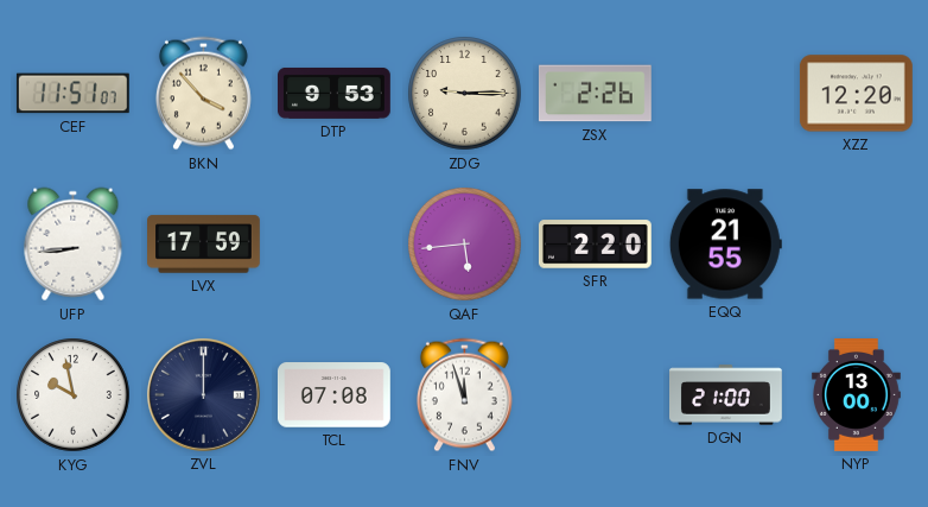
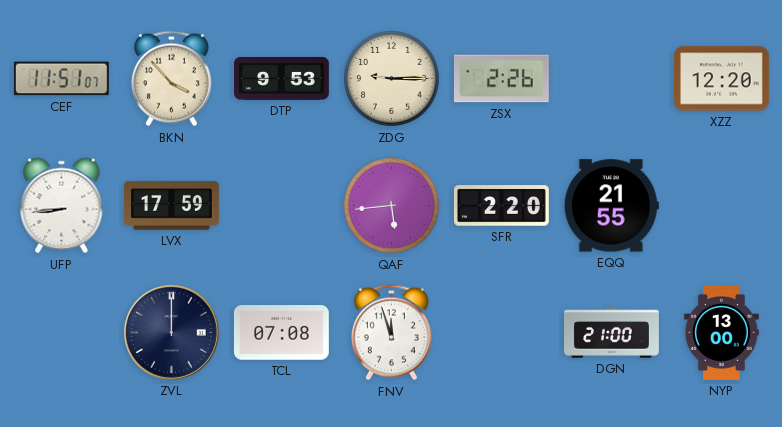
KYG: 9:58 -> none
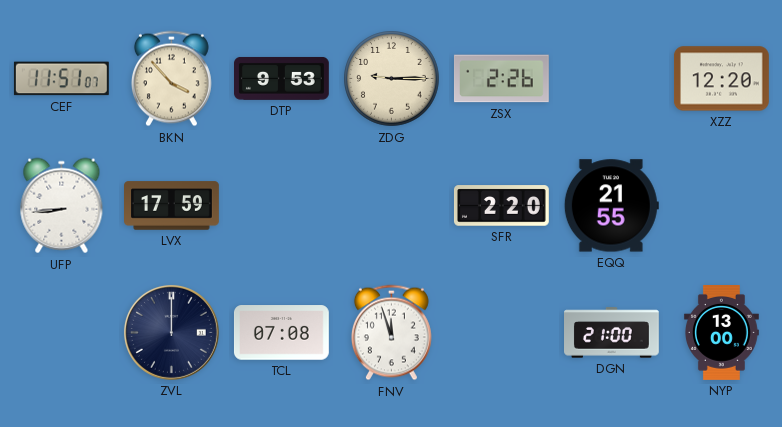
QAF: 5:44 -> none
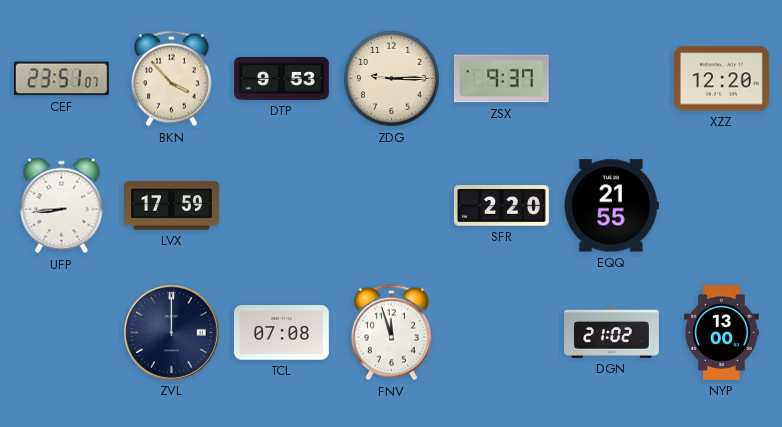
CEF: 11:51 -> 23:51
ZSX: 2:26 -> 9:37
DGN: 21:00 -> 21:02
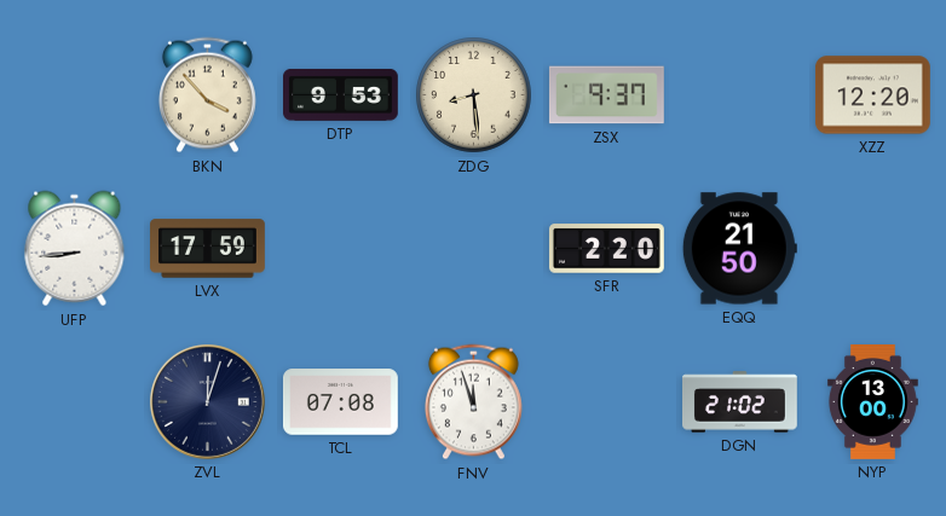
CEF: 23:51 -> none
ZDG: 9:15 -> 8:29
EQQ: 21:55 -> 21:50
ZVL: 12:00 -> 12:03
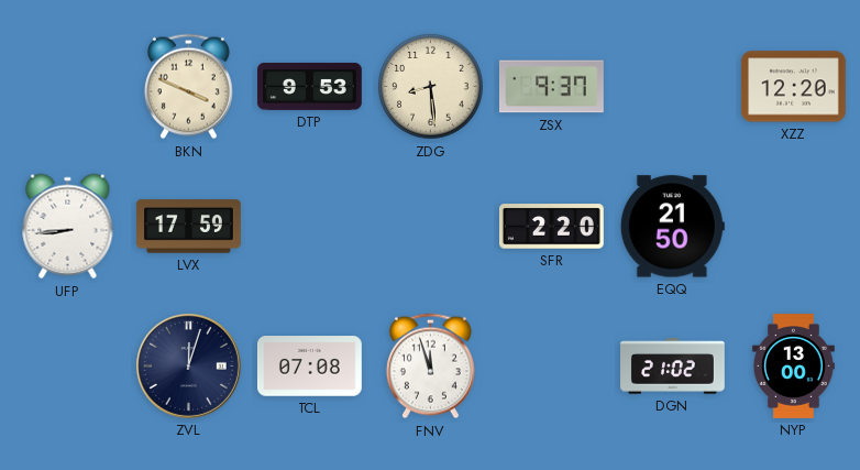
BKN: 3:53 -> 3:49
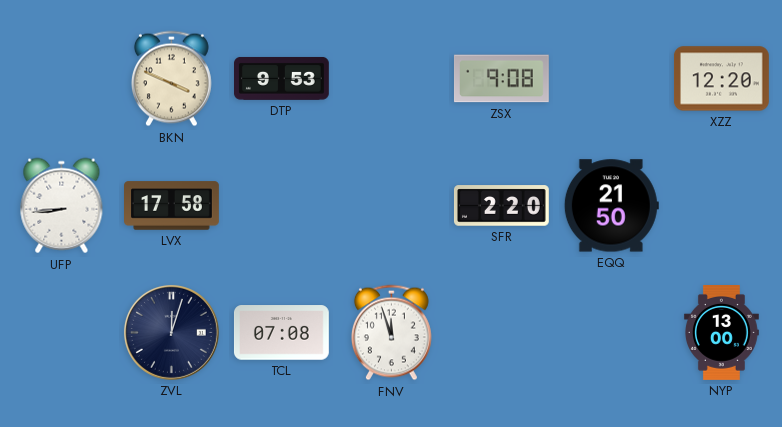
ZDG: 8:29 -> none
ZSX: 9:37 -> 9:08
LVX: 17:59 -> 17:58
DGN: 21:02 -> none
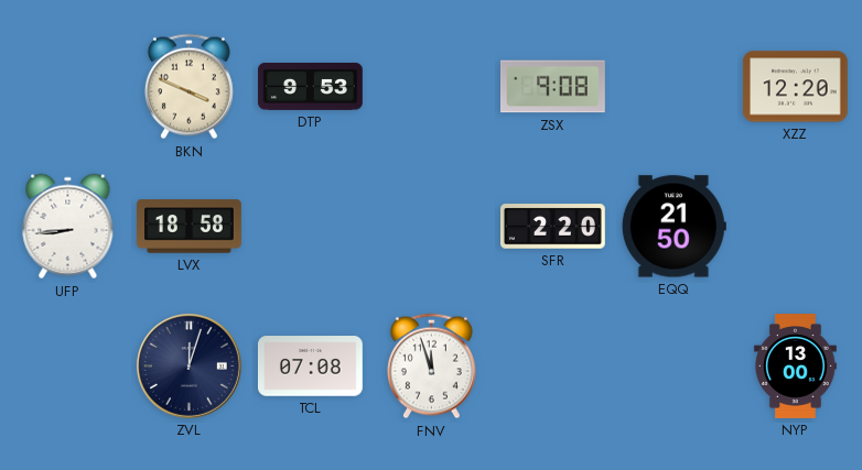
LVX: 17:58 -> 18:58
